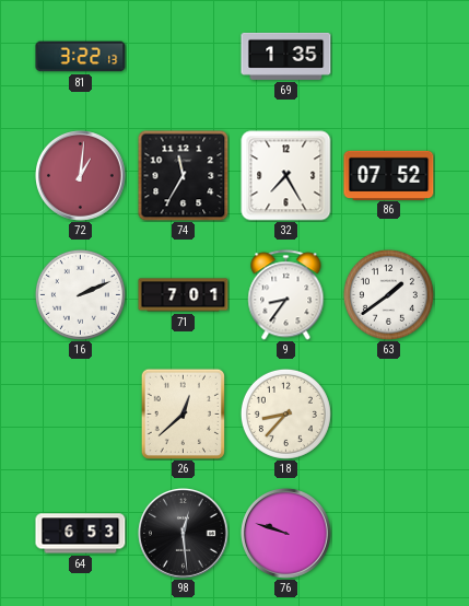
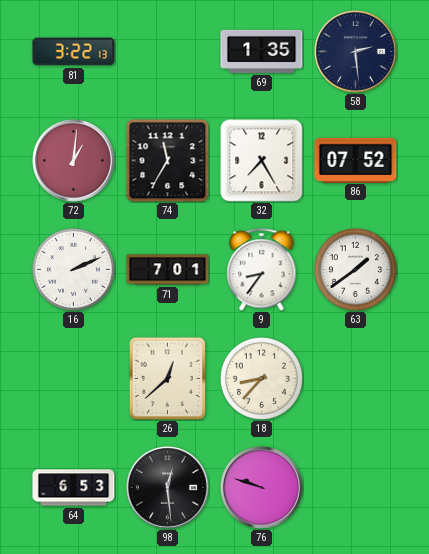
58: none -> 2:29
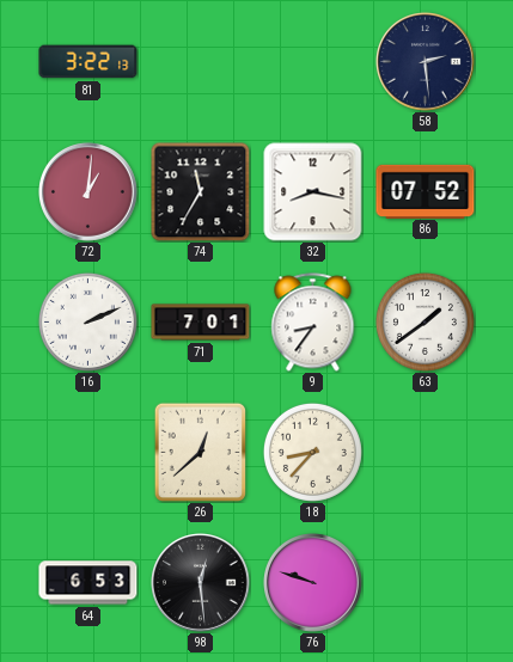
69: 1:35 -> none
32: 7:25 -> 8:17
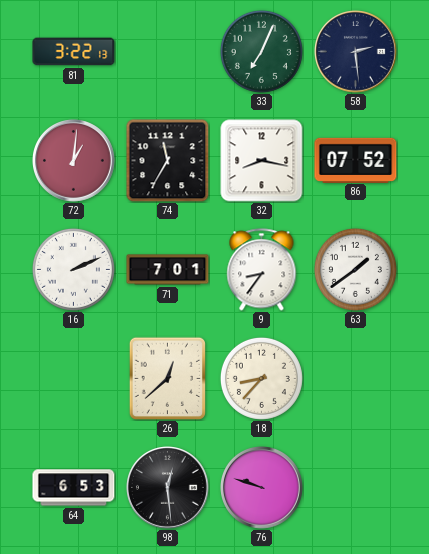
33: none -> 7:04
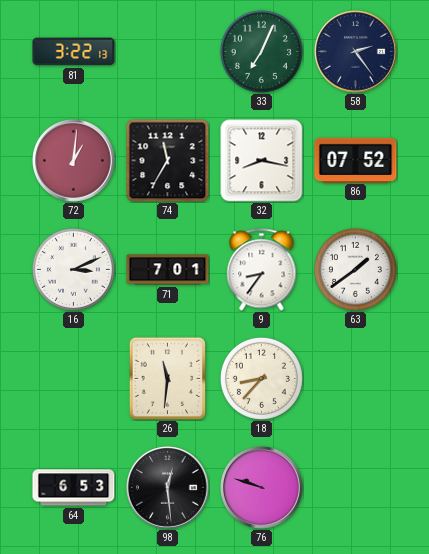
58: 2:29 -> 2:24
16: 2:11 -> 3:11
26: 12:38 -> 11:31
